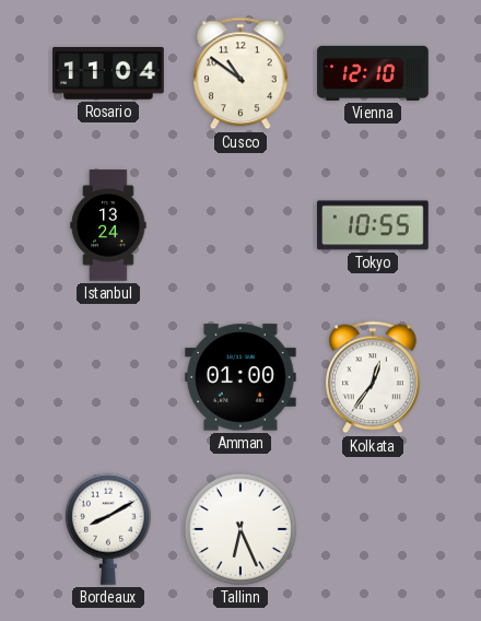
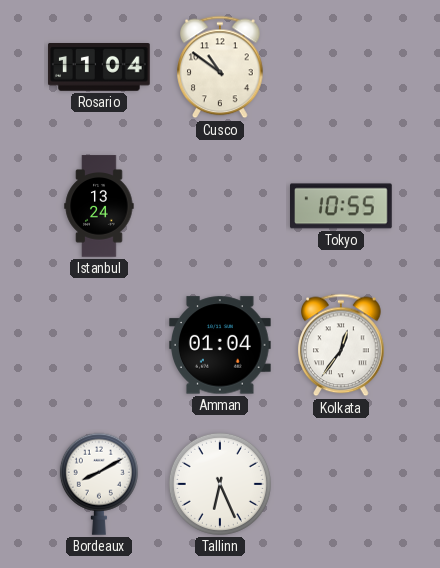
Vienna: 12:10 -> none
Amman: 01:00 -> 01:04
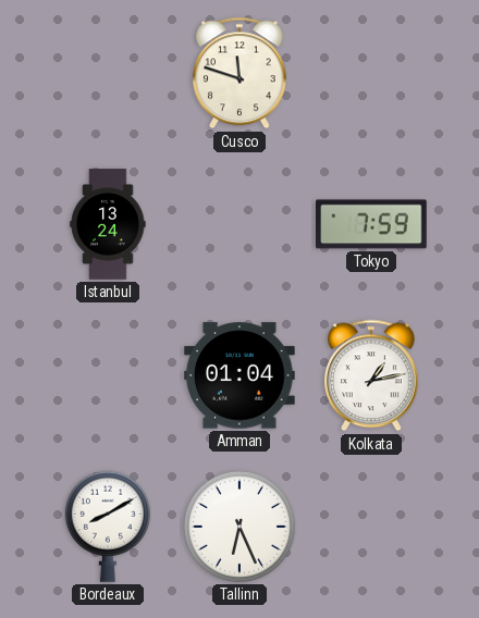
Rosario: 11:04 -> none
Cusco: 10:51 -> 11:48
Tokyo: 10:55 -> 7:59
Kolkata: 12:36 -> 1:13
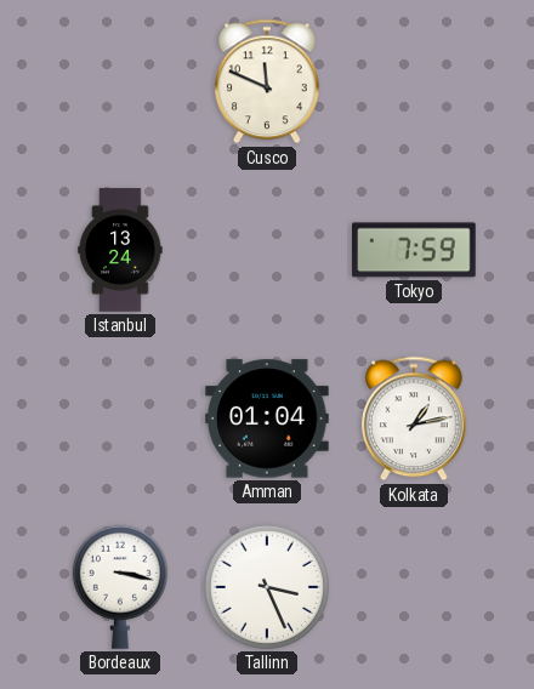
Cusco: 11:48 -> 11:49
Bordeaux: 8:10 -> 3:17
Tallinn: 6:26 -> 3:26
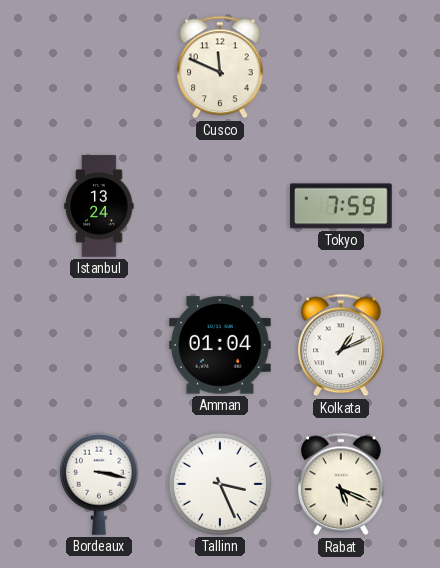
Kolkata: 1:13 -> 1:11
Rabat: none -> 5:19
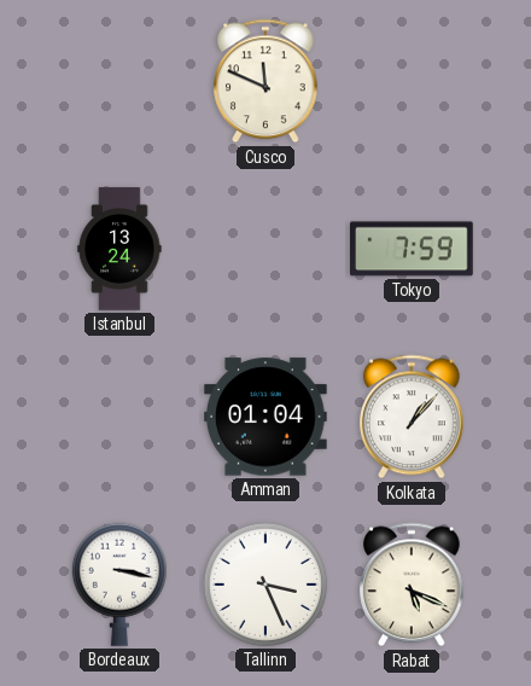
Kolkata: 1:11 -> 1:07
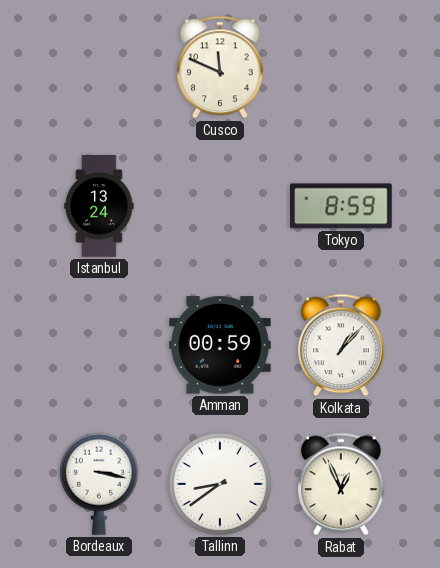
Tokyo: 7:59 -> 8:59
Amman: 01:04 -> 00:59
Tallinn: 3:26 -> 8:39
Rabat: 5:19 -> 12:56
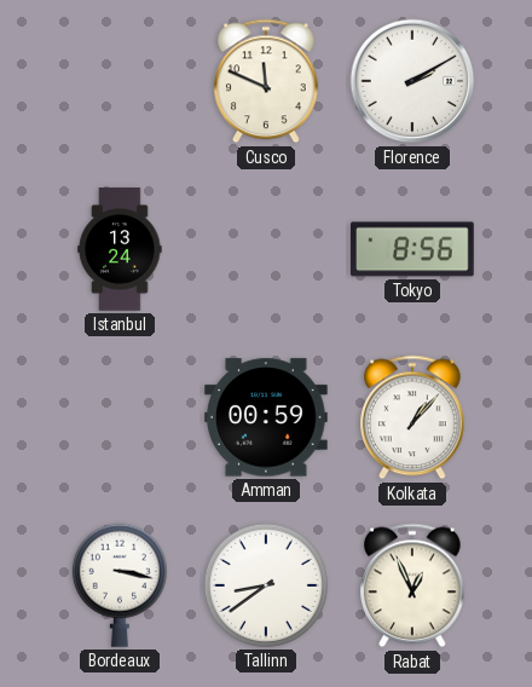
Florence: none -> 2:10
Tokyo: 8:59 -> 8:56
